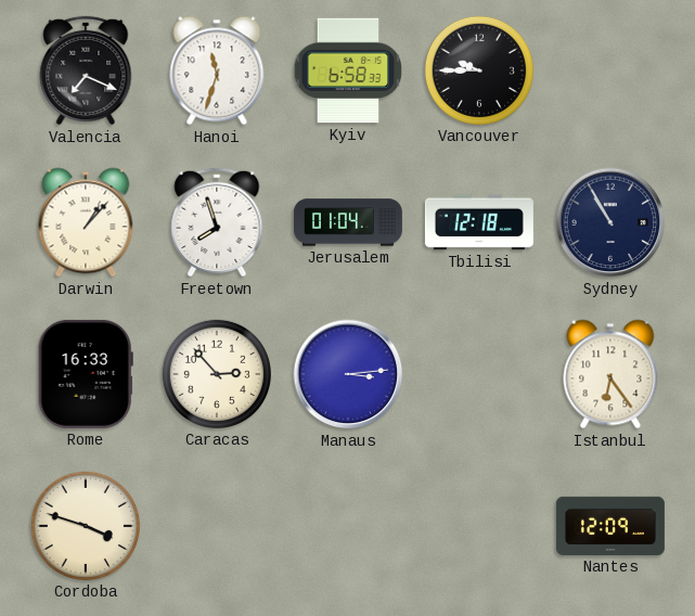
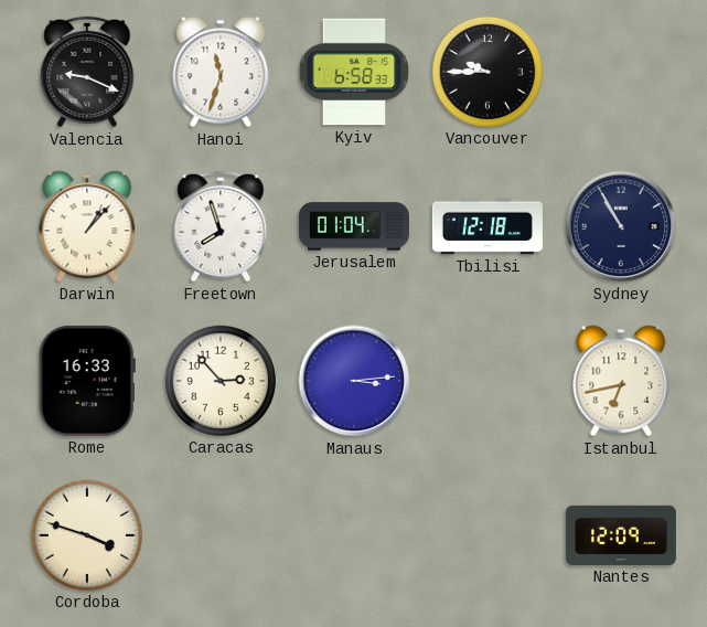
Valencia: 7:19 -> 9:19
Istanbul: 6:24 -> 6:43
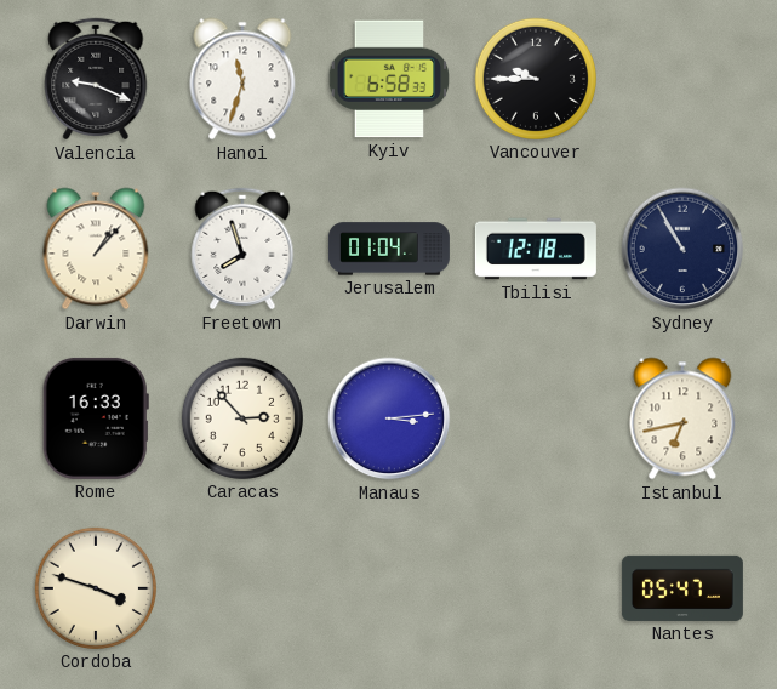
Nantes: 12:09 -> 05:47
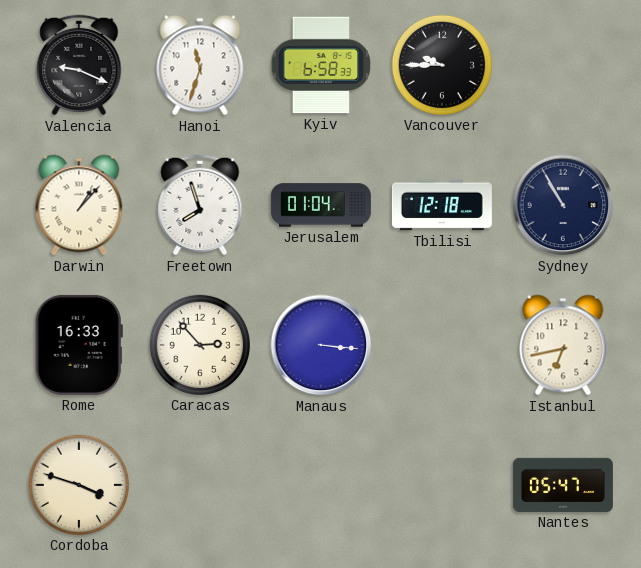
Manaus: 3:14 -> 3:16
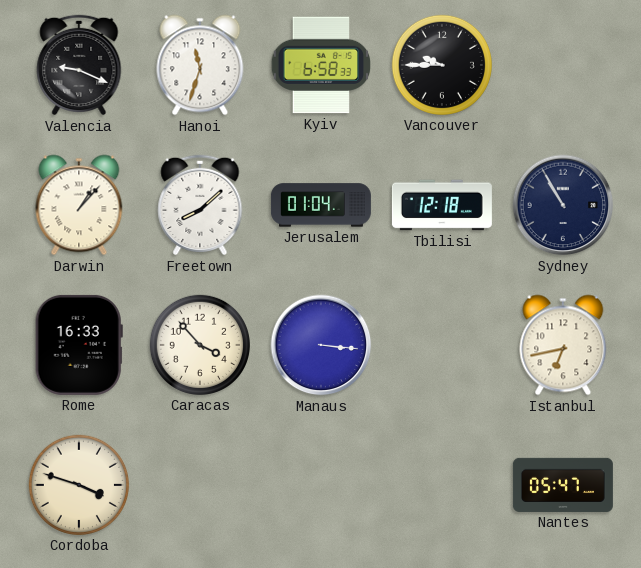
Freetown: 7:57 -> 8:08
Caracas: 2:53 -> 3:53
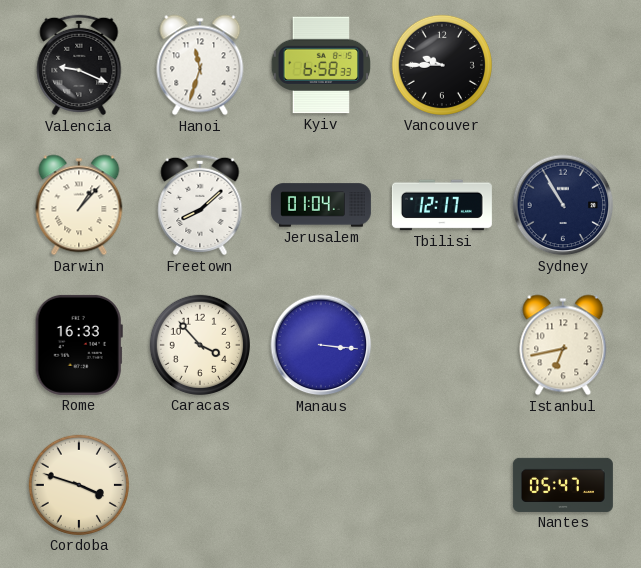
Tbilisi: 12:18 -> 12:17
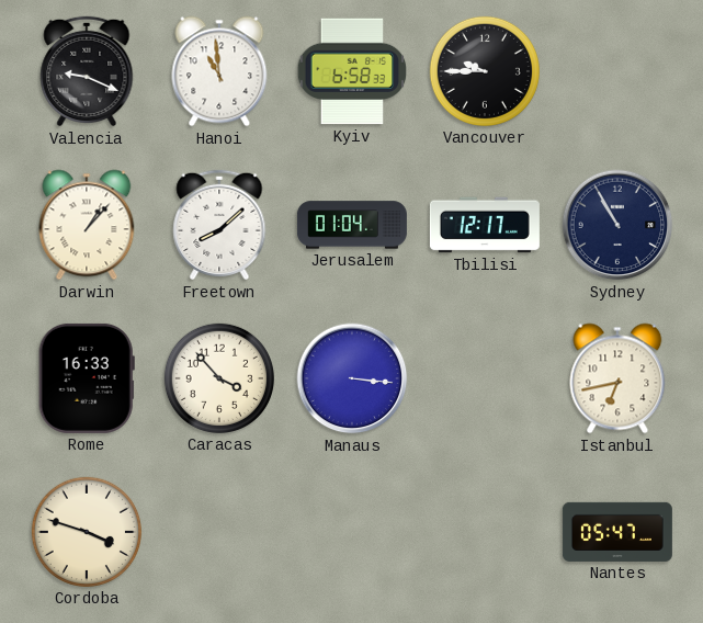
Hanoi: 11:33 -> 10:59
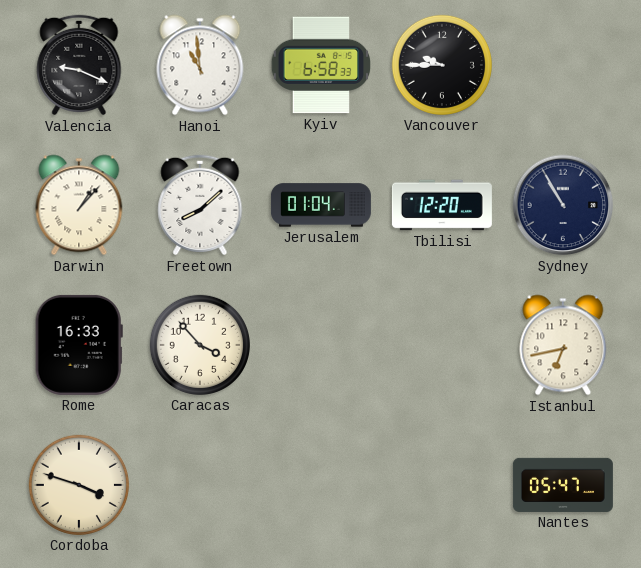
Tbilisi: 12:17 -> 12:20
Manaus: 3:16 -> none
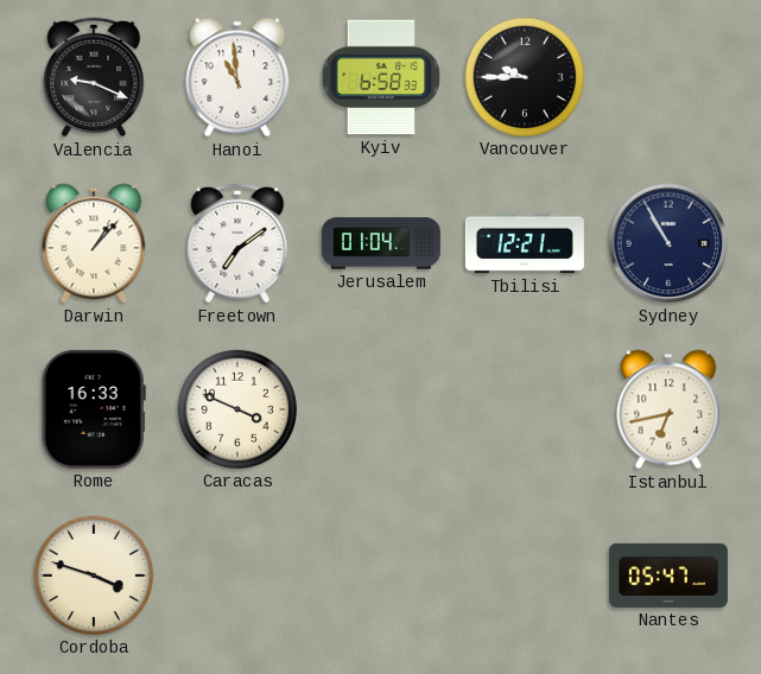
Freetown: 8:08 -> 7:09
Tbilisi: 12:20 -> 12:21
Caracas: 3:53 -> 3:49
